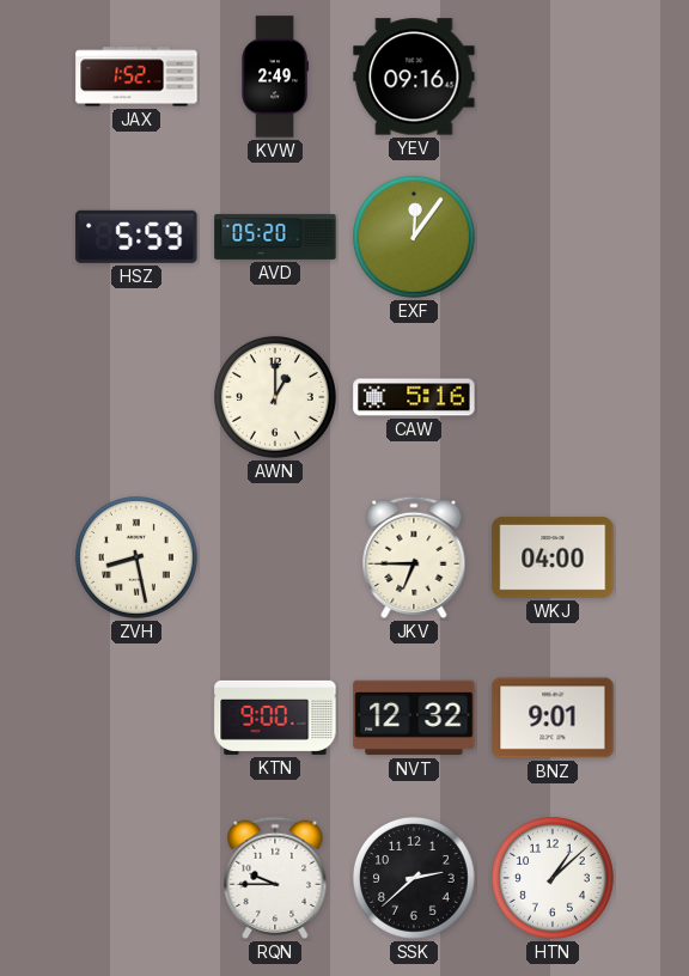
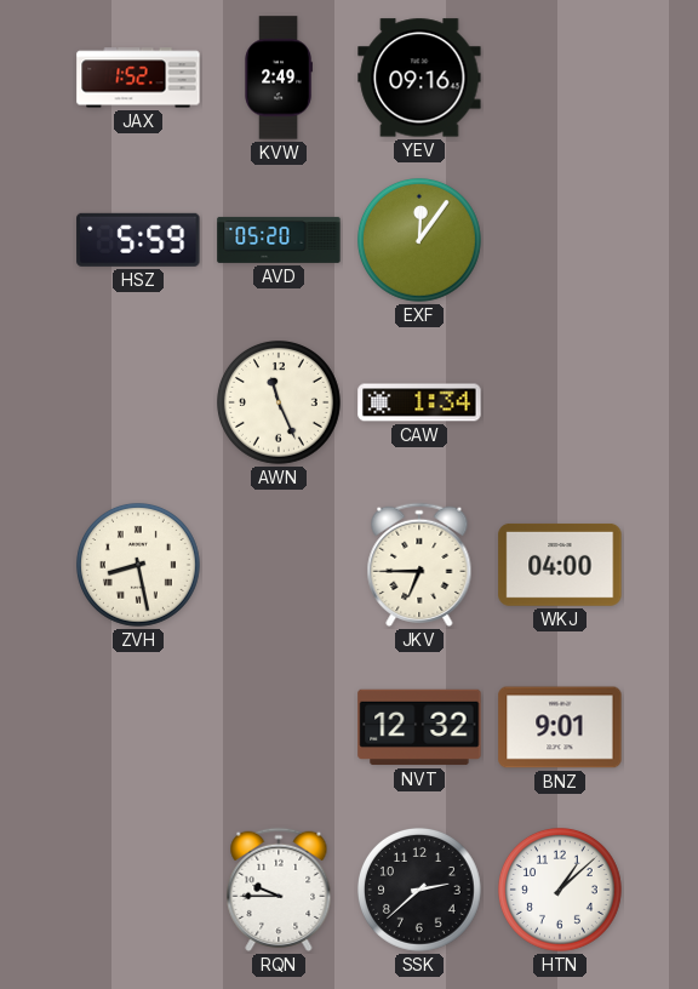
AWN: 1:00 -> 11:26
CAW: 5:16 -> 1:34
KTN: 9:00 -> none
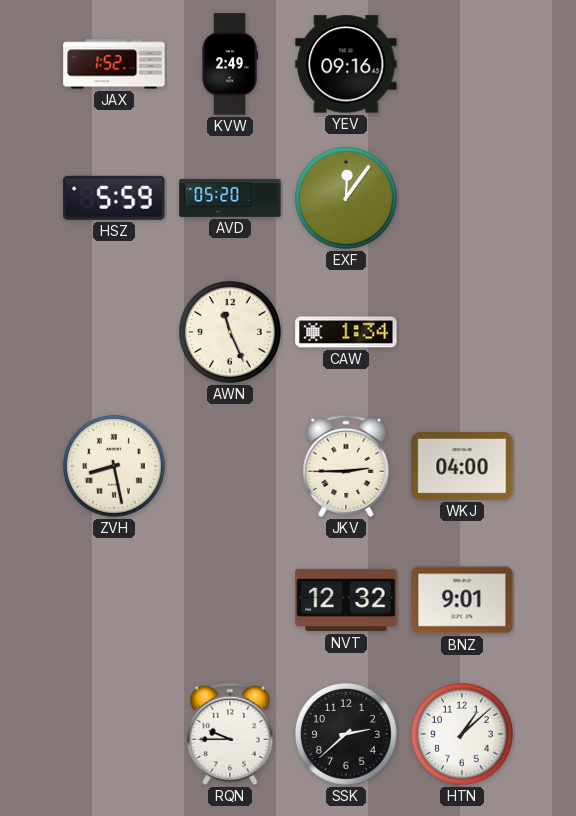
JKV: 6:45 -> 2:45
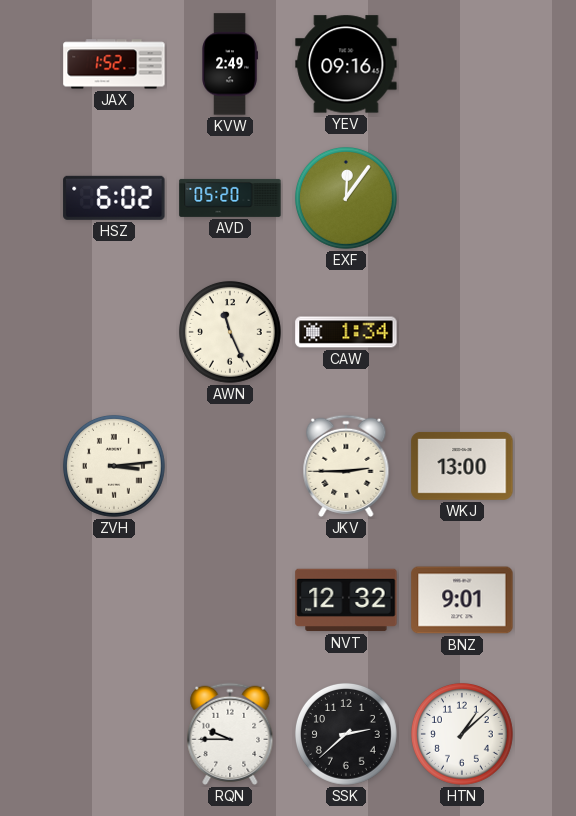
HSZ: 5:59 -> 6:02
ZVH: 8:28 -> 3:14
WKJ: 04:00 -> 13:00
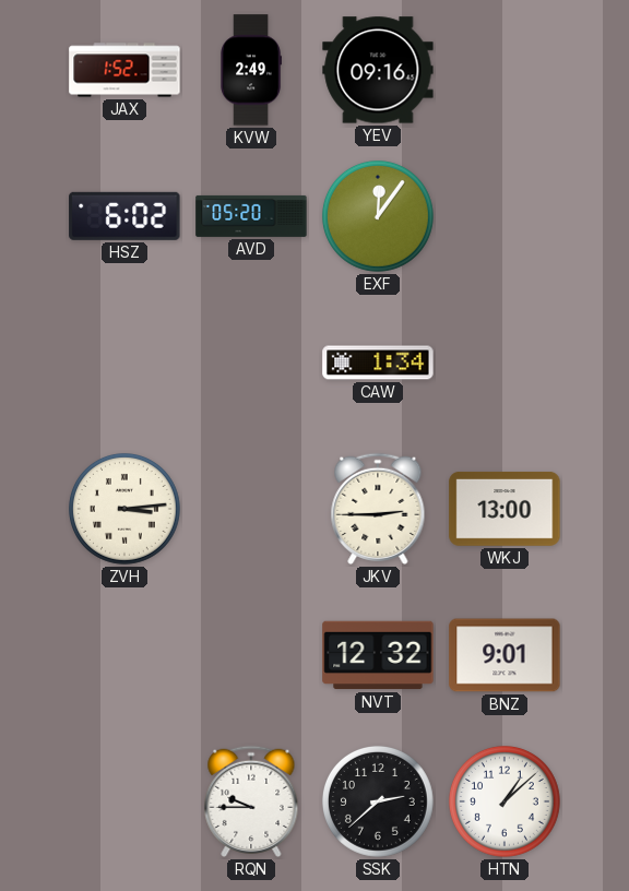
AWN: 11:26 -> none
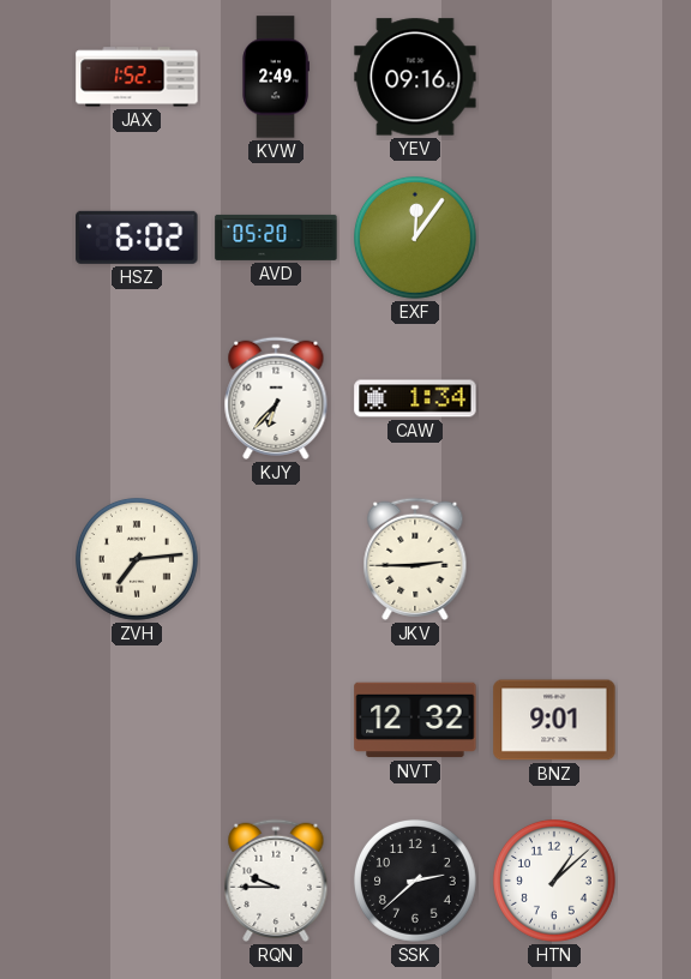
KJY: none -> 6:37
ZVH: 3:14 -> 7:14
WKJ: 13:00 -> none
